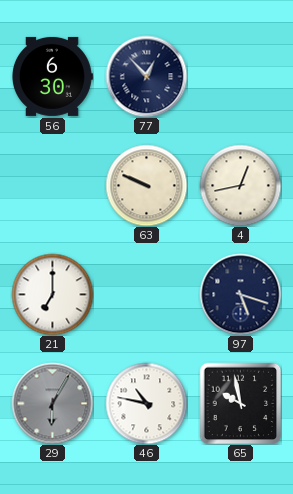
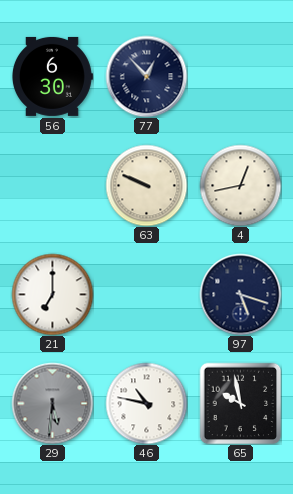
29: 6:05 -> 5:31
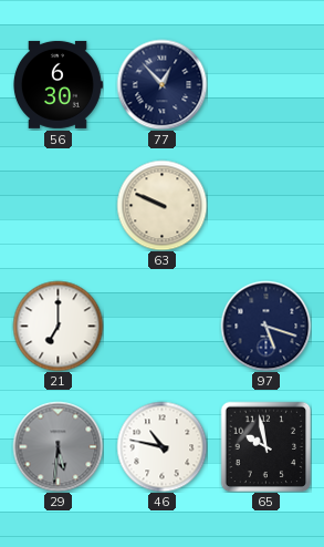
4: 12:43 -> none
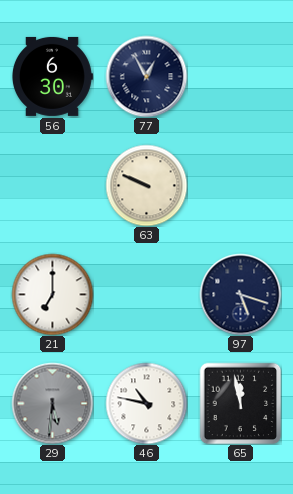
77: 12:53 -> 12:55
65: 9:58 -> 11:58
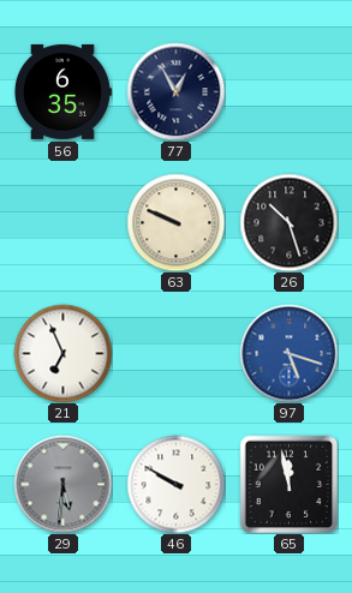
56: 6:30 -> 6:35
26: none -> 10:27
21: 7:00 -> 6:56
97 dial: navy -> blue
46: 10:47 -> 9:50
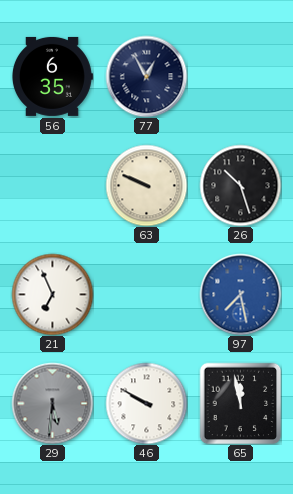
97: 5:18 -> 7:28
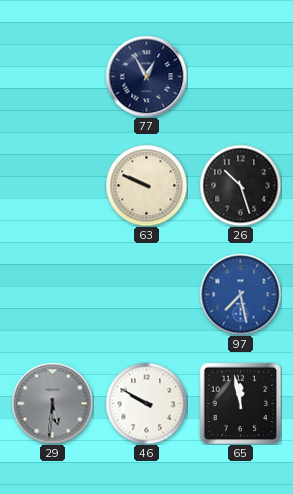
56: 6:35 -> none
21: 6:56 -> none
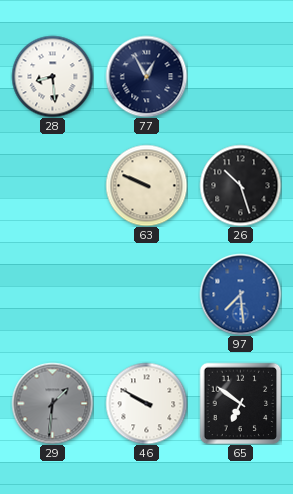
28: none -> 8:29
97: 7:28 -> 7:29
29: 5:31 -> 1:31
65: 11:58 -> 6:51
